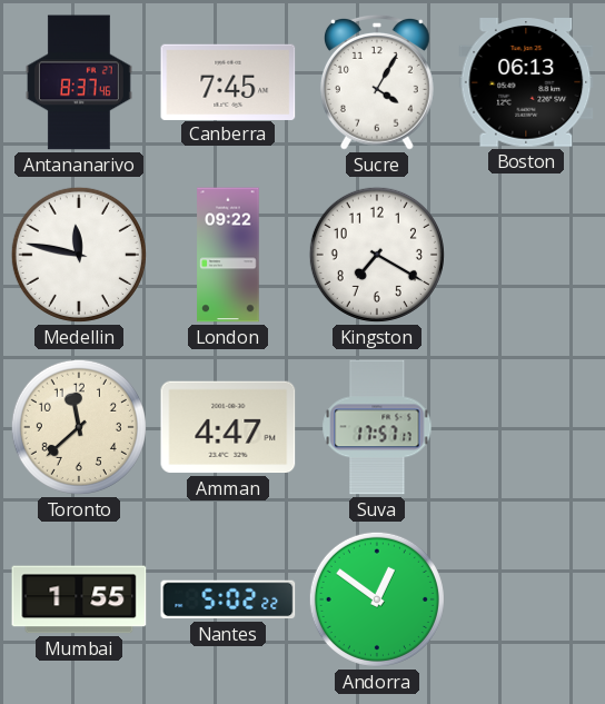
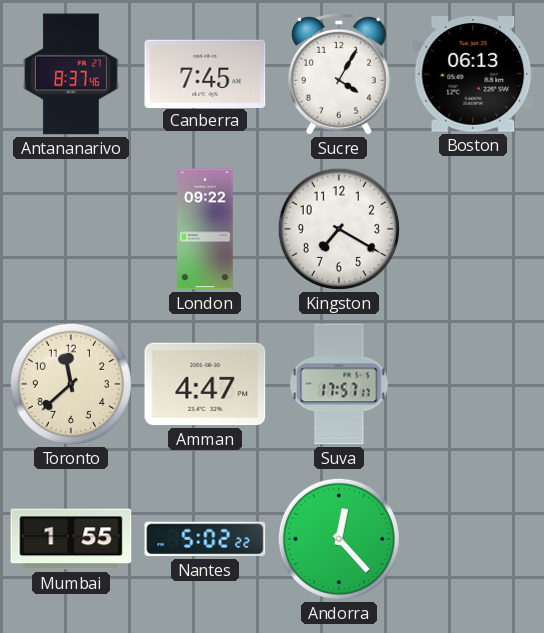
Medellin: 11:47 -> none
Andorra: 12:51 -> 12:23
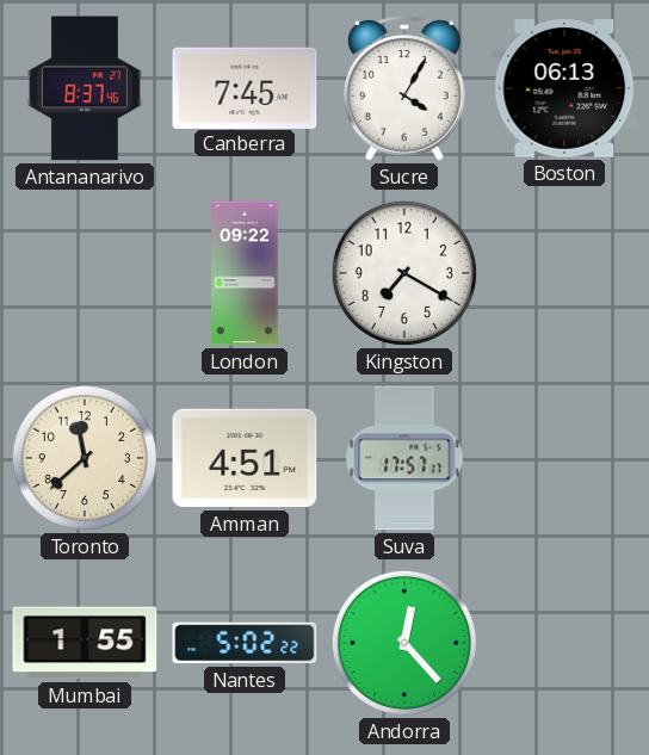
Amman: 4:47 -> 4:51
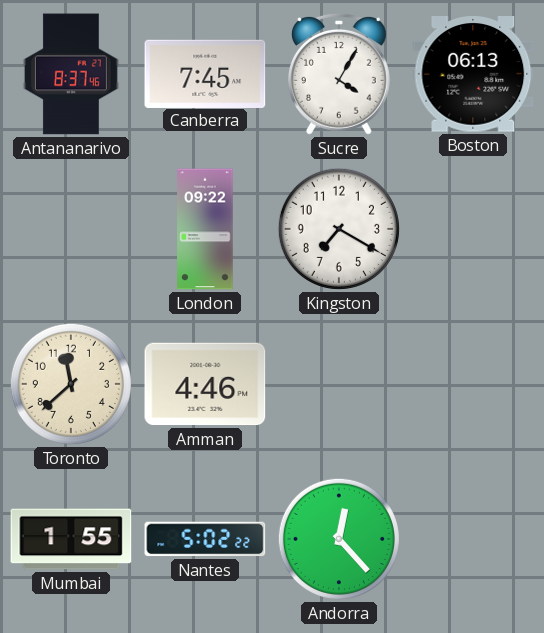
Amman: 4:51 -> 4:46
Suva: 17:57 -> none
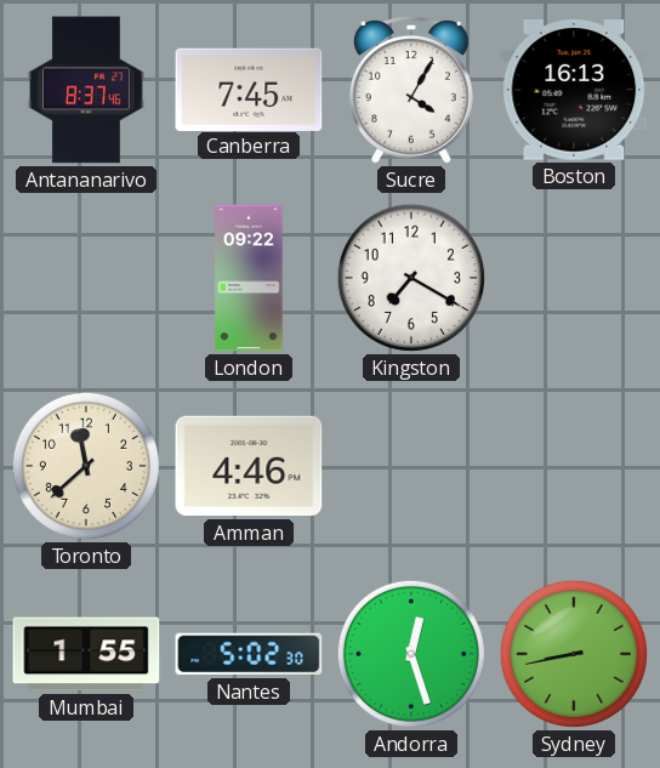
Boston: 06:13 -> 16:13
Nantes: 5:02:22 -> 5:02:30
Andorra: 12:23 -> 12:27
Sydney: none -> 8:43
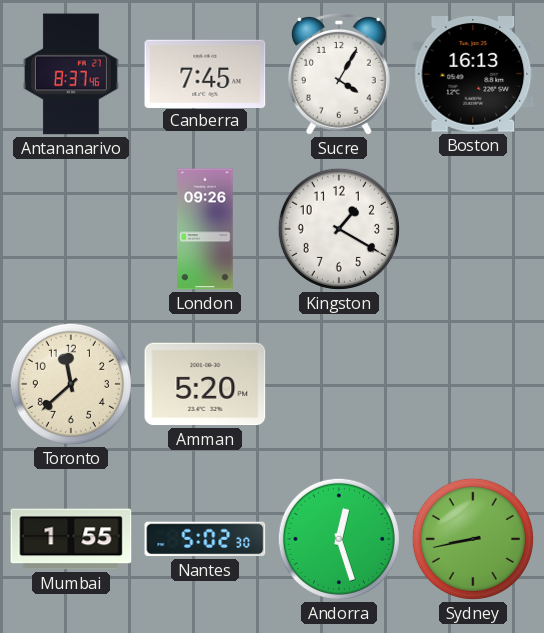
London: 09:22 -> 09:26
Kingston: 7:20 -> 1:20
Amman: 4:46 -> 5:20
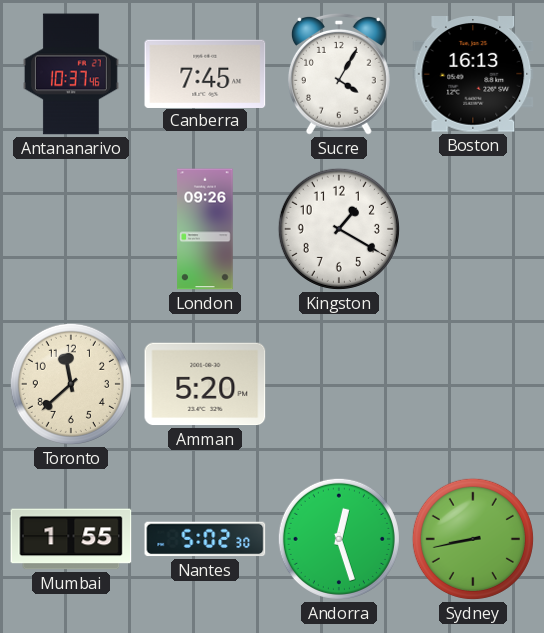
Antananarivo: 8:37 -> 10:37
